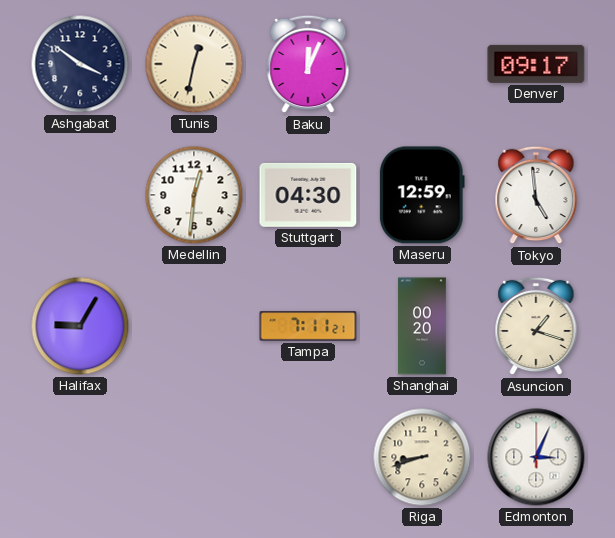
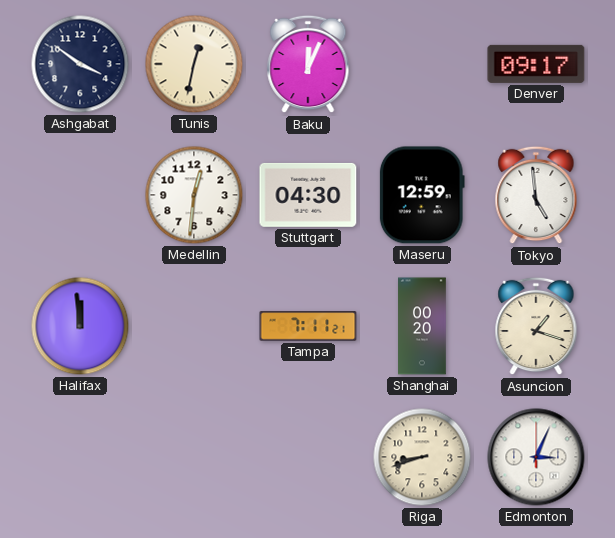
Halifax: 9:05 -> 11:59
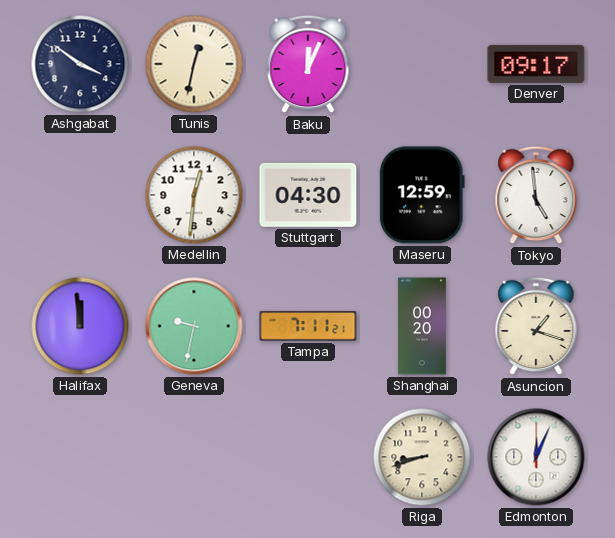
Geneva: none -> 9:32
Edmonton: 3:04 -> 12:04
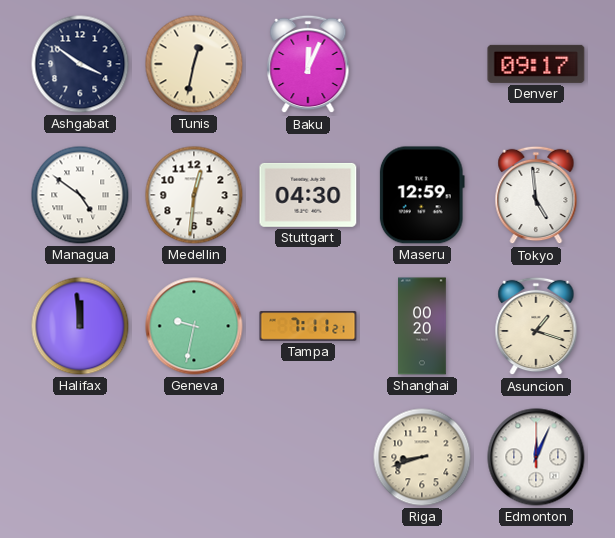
Managua: none -> 4:51
